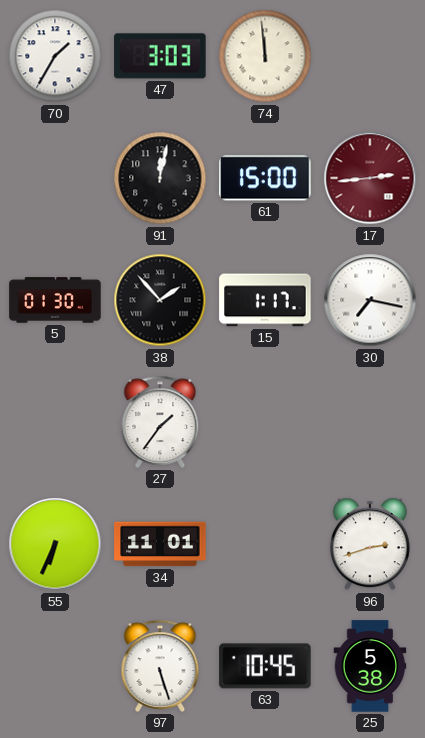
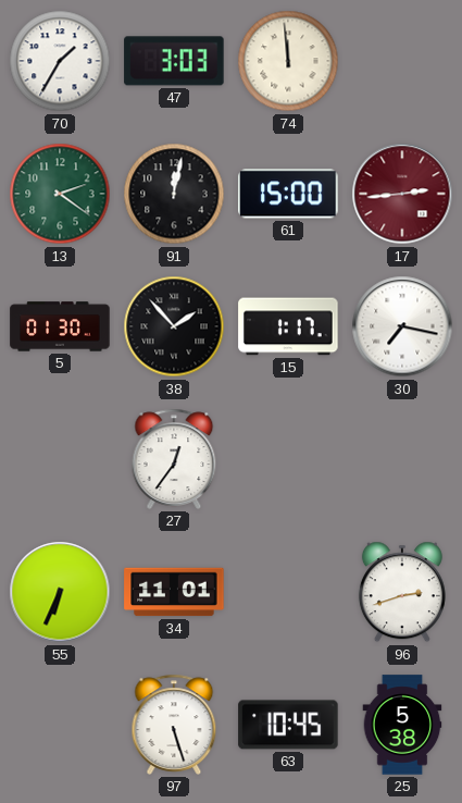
13: none -> 2:21
27: 1:36 -> 12:36
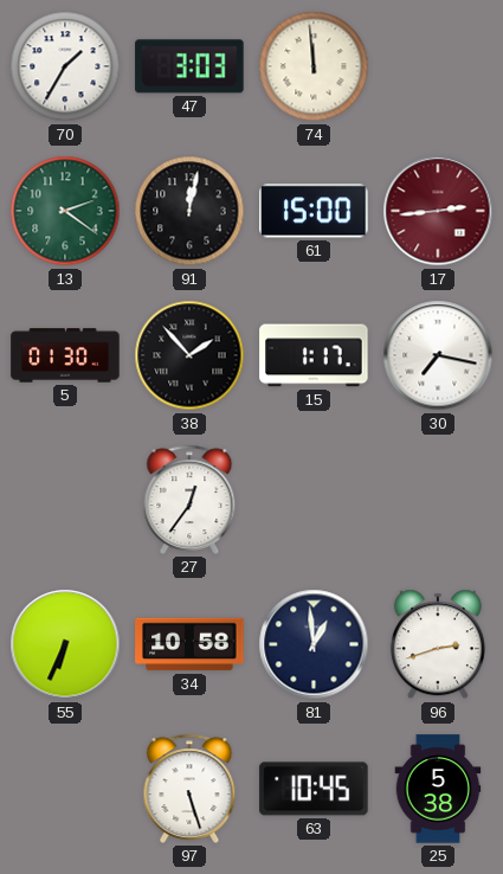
34: 11:01 -> 10:58
81: none -> 12:59
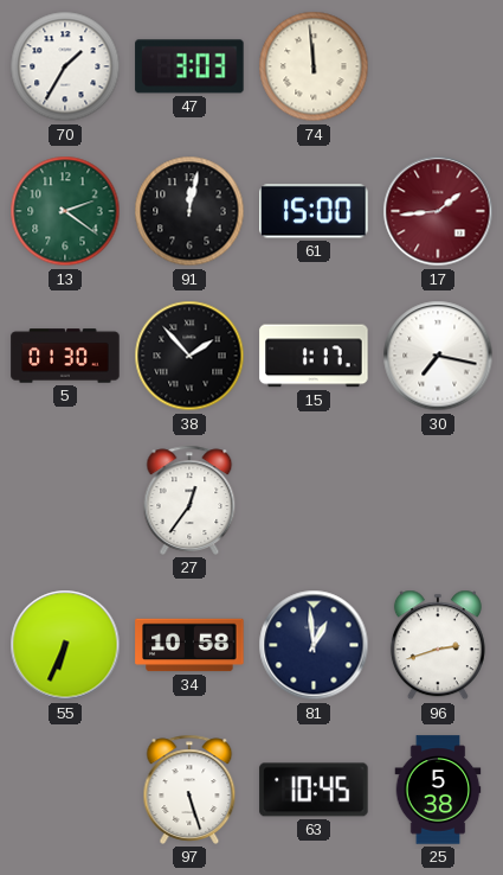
17: 2:44 -> 1:44
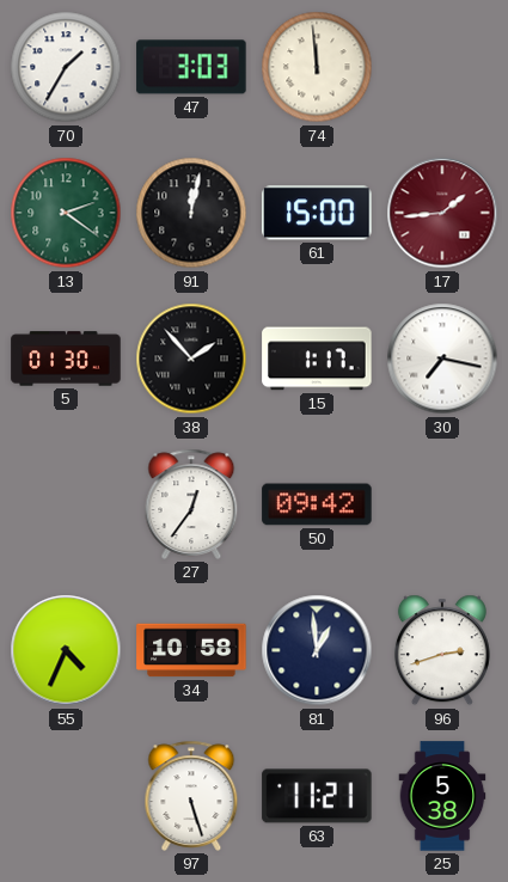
50: none -> 09:42
55: 6:34 -> 4:34
63: 10:45 -> 11:21
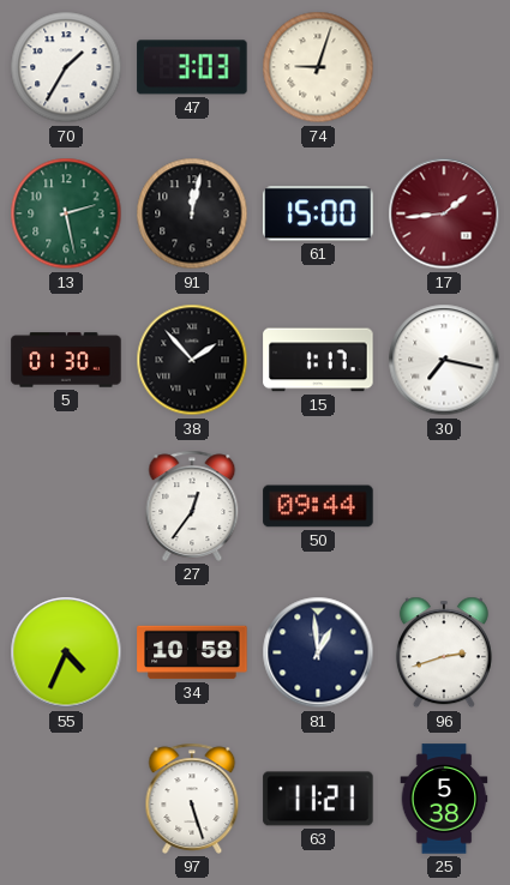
74: 11:59 -> 9:03
13: 2:21 -> 2:28
50: 09:42 -> 09:44
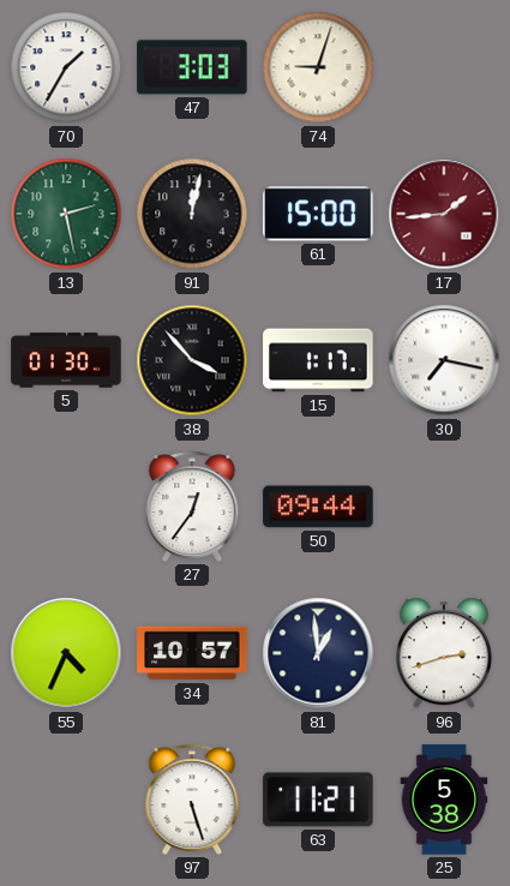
38: 1:53 -> 3:53
34: 10:58 -> 10:57
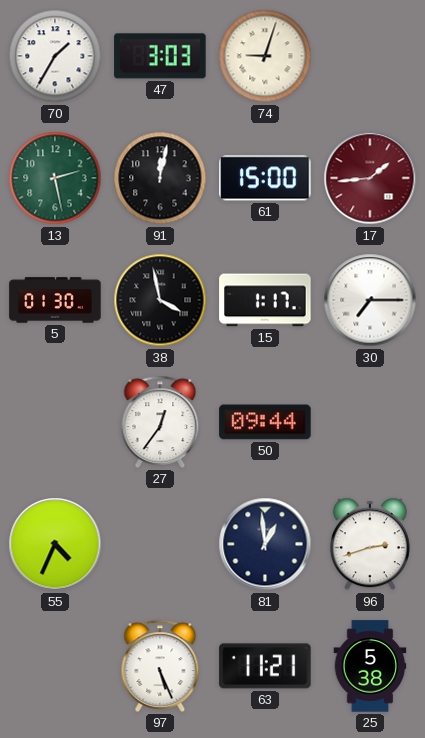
38: 3:53 -> 3:58
30: 7:17 -> 7:15
34: 10:57 -> none
97: 5:27 -> 5:26
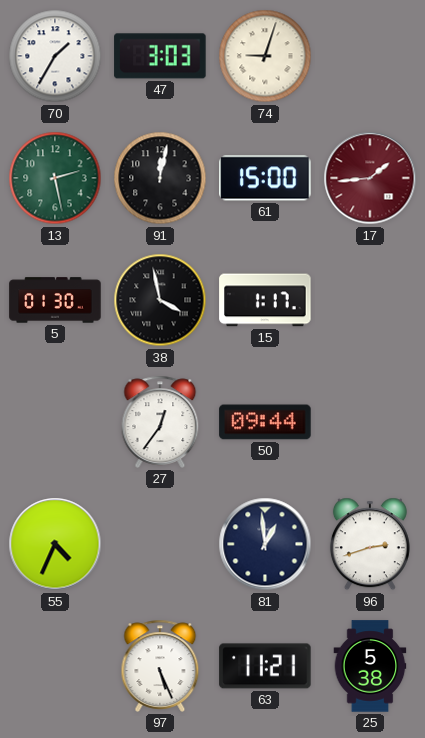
30: 7:15 -> none
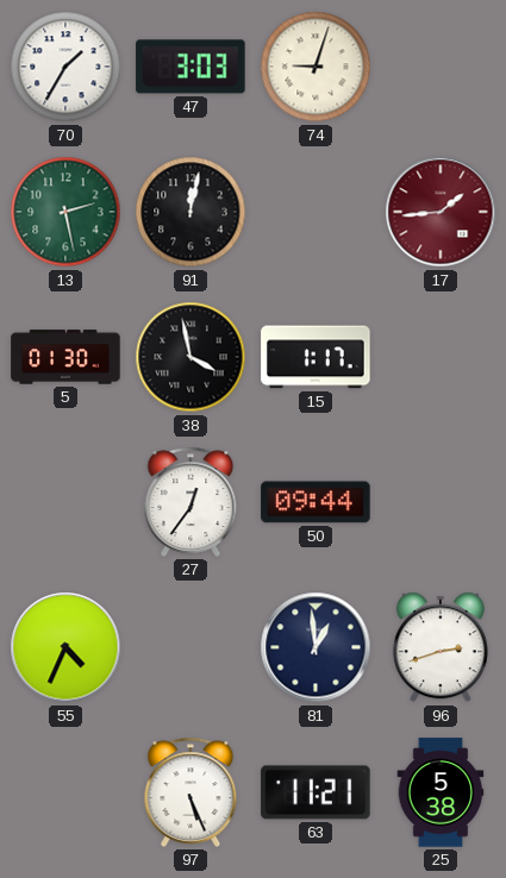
61: 15:00 -> none
